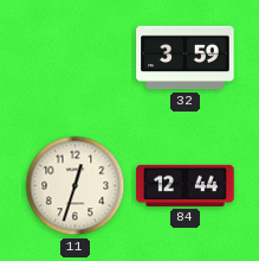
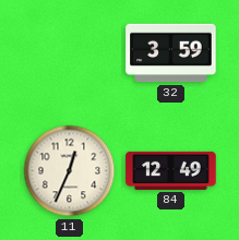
11: 12:33 -> 12:34
84: 12:44 -> 12:49
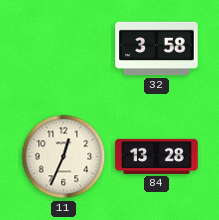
32: 3:59 -> 3:58
84: 12:49 -> 13:28
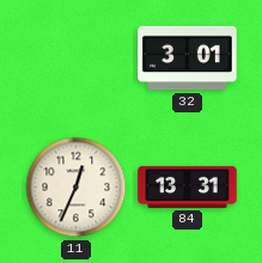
32: 3:58 -> 3:01
84: 13:28 -> 13:31
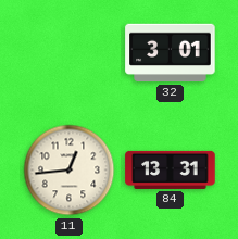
11: 12:34 -> 12:44
